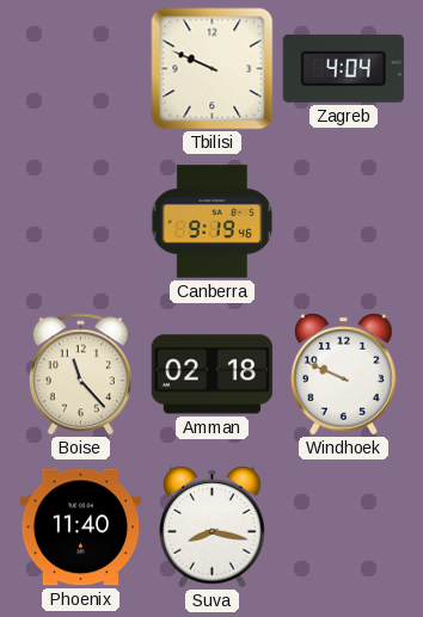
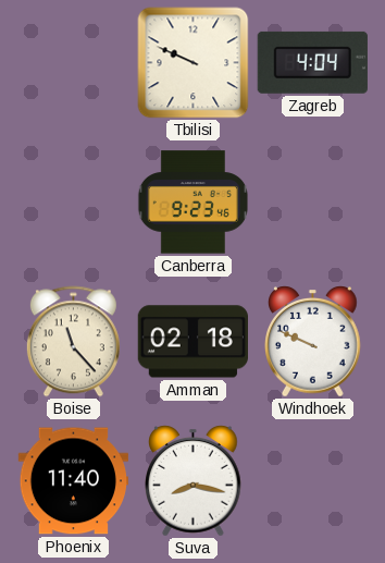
Canberra: 9:19 -> 9:23
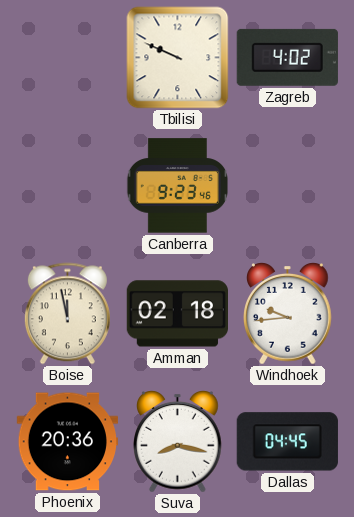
Zagreb: 4:04 -> 4:02
Boise: 11:23 -> 11:58
Windhoek: 9:49 -> 9:44
Phoenix: 11:40 -> 20:36
Dallas: none -> 04:45
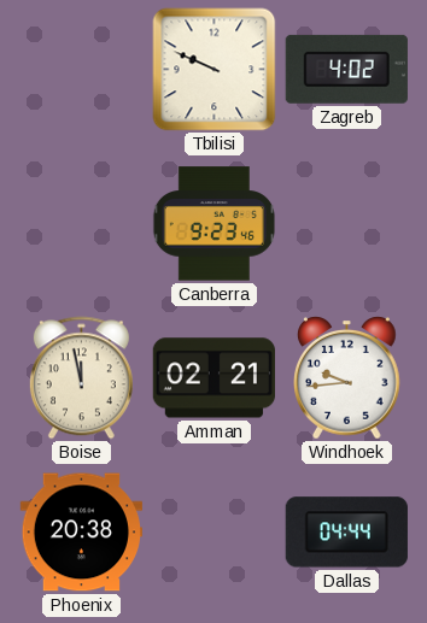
Amman: 02:18 -> 02:21
Phoenix: 20:36 -> 20:38
Suva: 8:17 -> none
Dallas: 04:45 -> 04:44
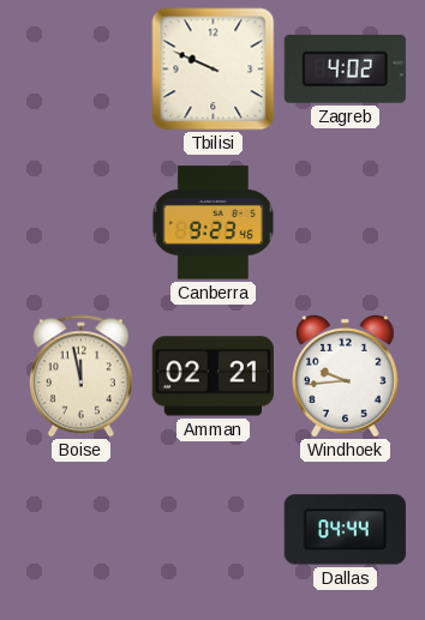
Phoenix: 20:38 -> none
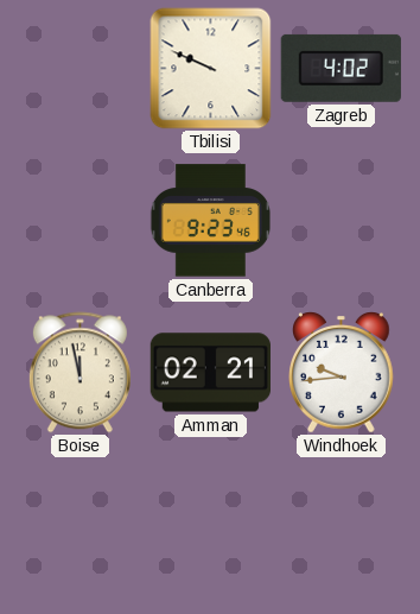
Dallas: 04:44 -> none
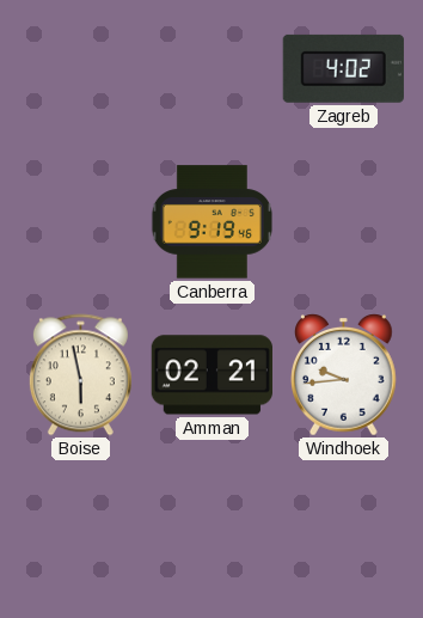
Tbilisi: 9:49 -> none
Canberra: 9:23 -> 9:19
Boise: 11:58 -> 5:58
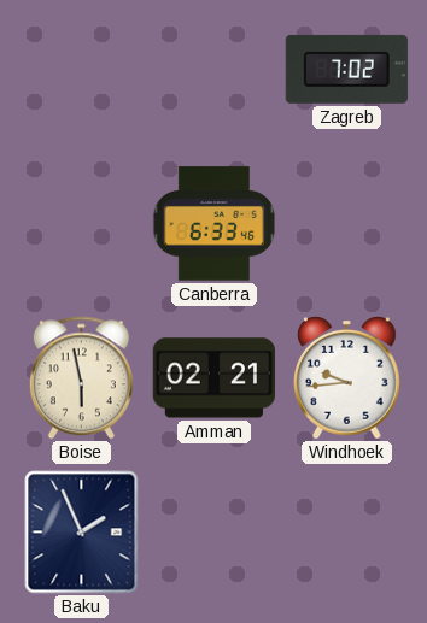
Zagreb: 4:02 -> 7:02
Canberra: 9:19 -> 6:33
Baku: none -> 1:56
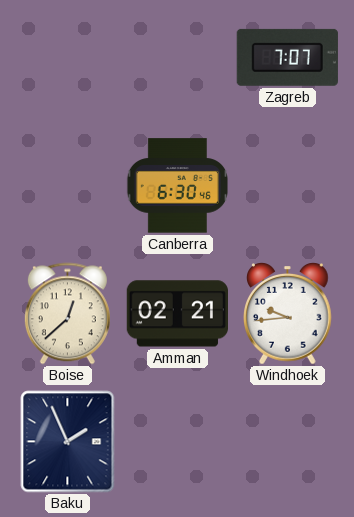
Zagreb: 7:02 -> 7:07
Canberra: 6:33 -> 6:30
Boise: 5:58 -> 12:38
